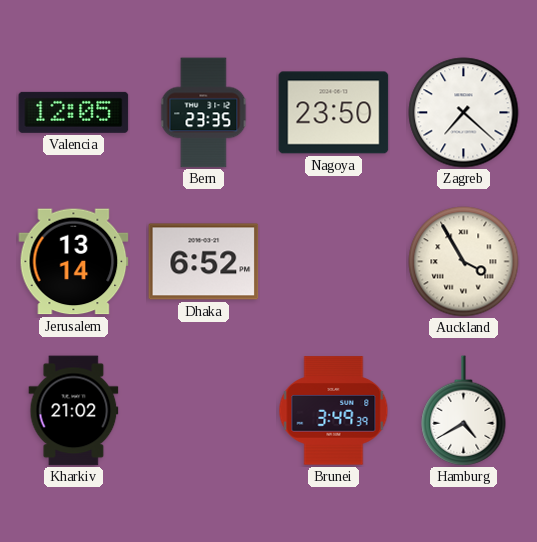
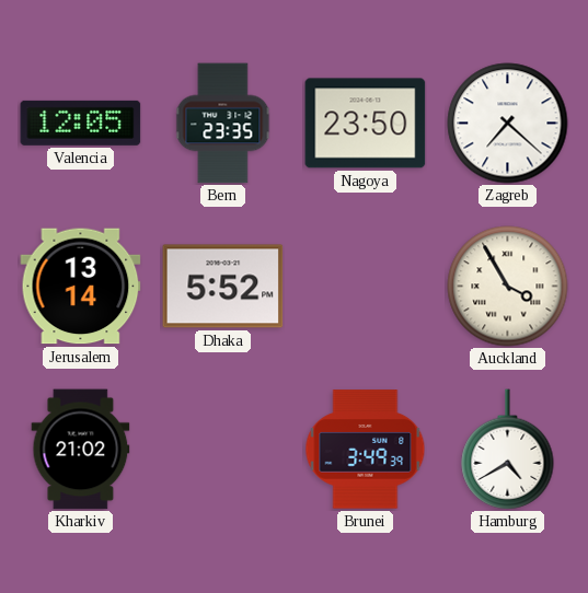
Dhaka: 6:52 -> 5:52
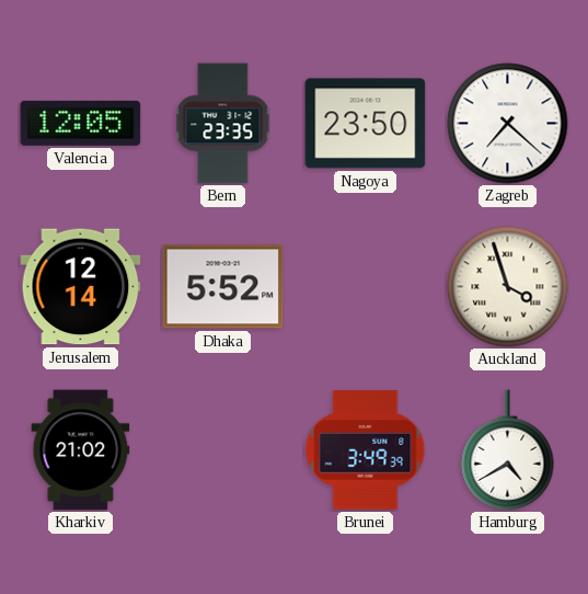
Jerusalem: 13:14 -> 12:14
Auckland: 3:55 -> 3:57
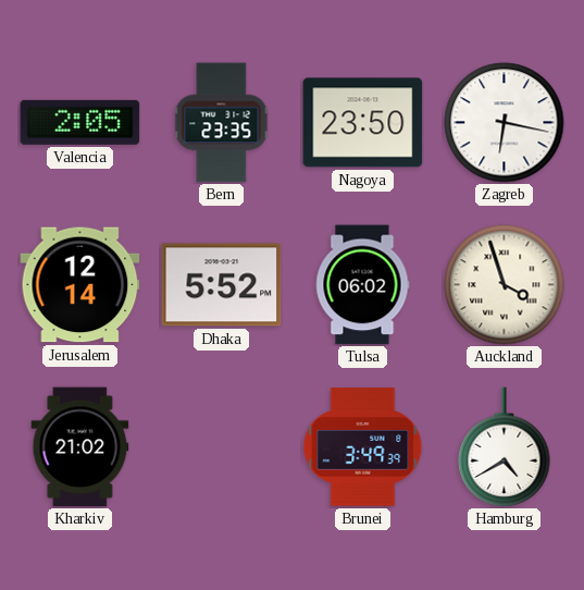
Valencia: 12:05 -> 2:05
Zagreb: 7:22 -> 6:17
Tulsa: none -> 06:02
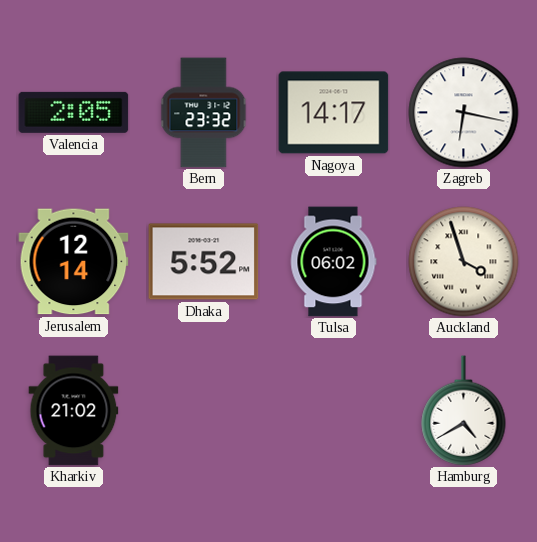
Bern: 23:35 -> 23:32
Nagoya: 23:50 -> 14:17
Brunei: 3:49 -> none
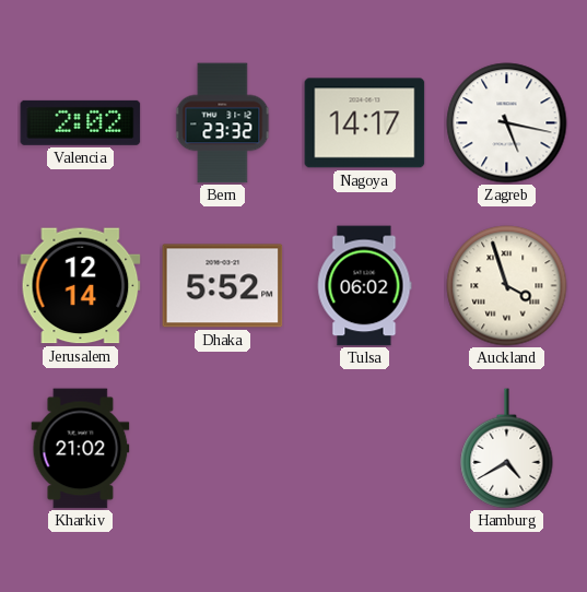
Valencia: 2:05 -> 2:02
Zagreb: 6:17 -> 5:17
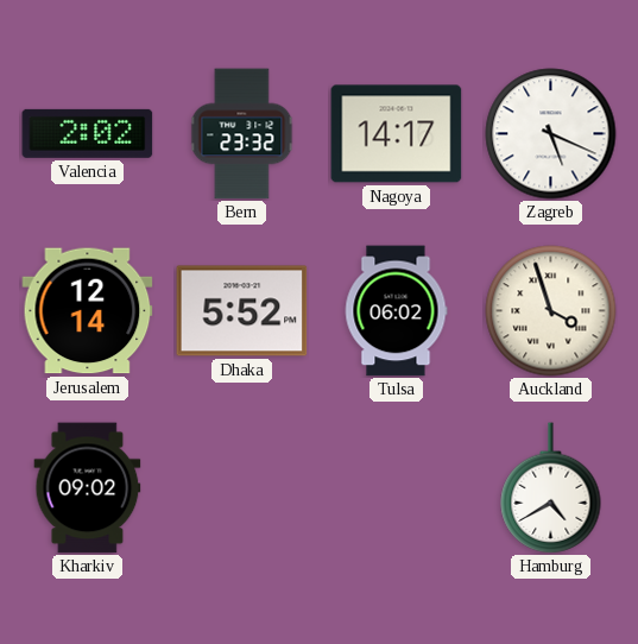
Zagreb: 5:17 -> 5:19
Kharkiv: 21:02 -> 09:02
